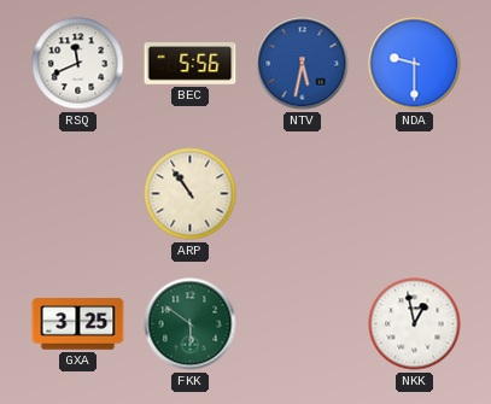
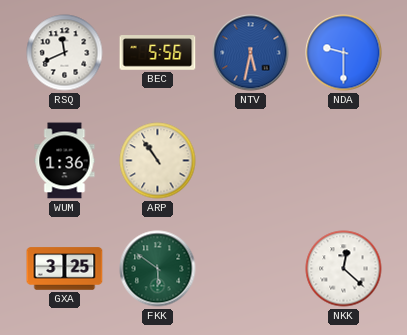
WUM: none -> 1:36
NKK: 12:58 -> 12:22
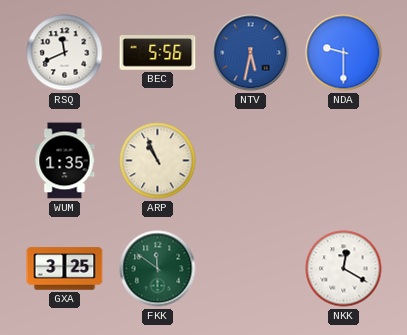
WUM: 1:36 -> 1:35
ARP: 10:54 -> 10:56
FKK: 5:51 -> 11:51
NKK: 12:22 -> 12:20
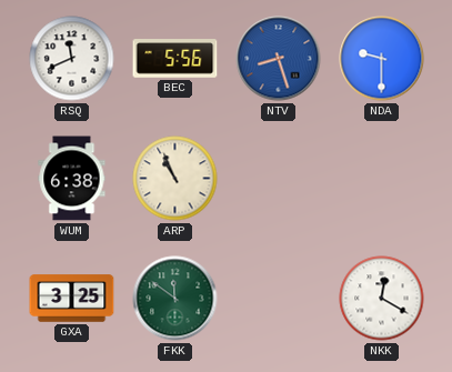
NTV: 5:32 -> 8:27
WUM: 1:35 -> 6:38
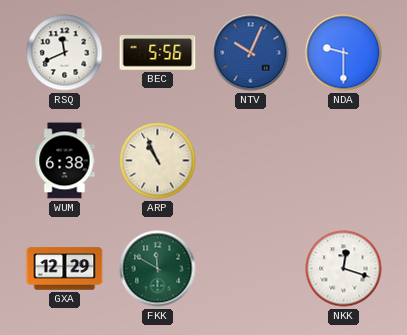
NTV: 8:27 -> 10:04
GXA: 3:25 -> 12:29
FKK: 11:51 -> 11:50
NKK: 12:20 -> 12:18
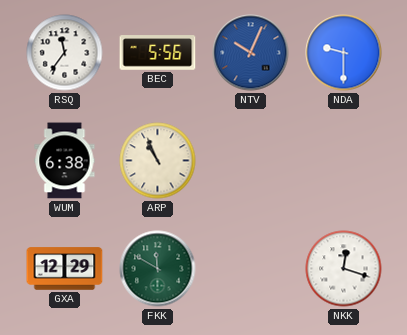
RSQ: 11:41 -> 11:36
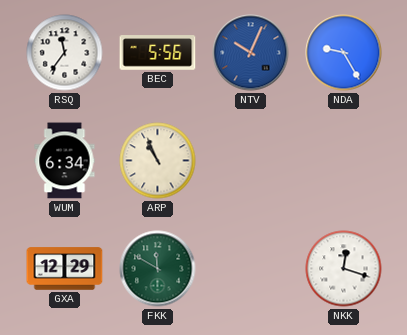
NDA: 9:30 -> 9:25
WUM: 6:38 -> 6:34
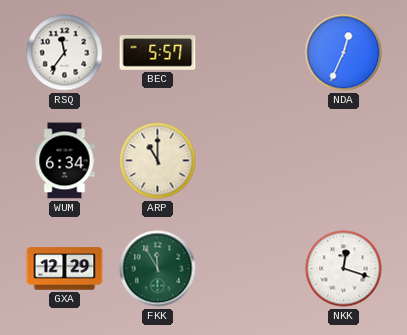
BEC: 5:56 -> 5:57
NTV: 10:04 -> none
NDA: 9:25 -> 12:34
ARP: 10:56 -> 11:00
FKK: 11:50 -> 11:55
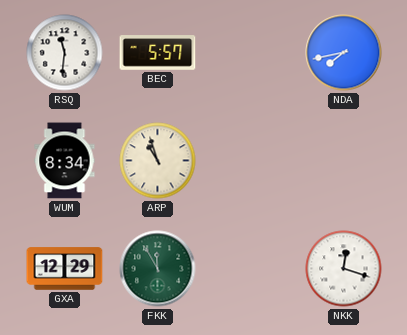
RSQ: 11:36 -> 11:31
NDA: 12:34 -> 7:43
WUM: 6:34 -> 8:34
ARP: 11:00 -> 10:57
